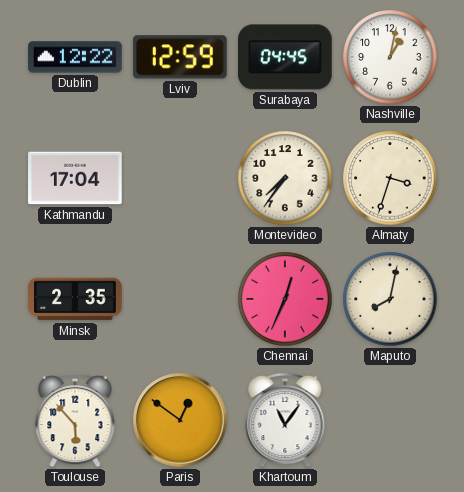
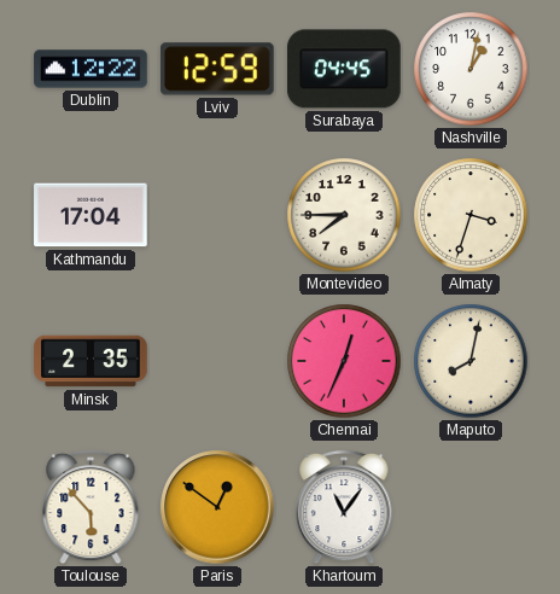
Montevideo: 7:36 -> 7:45
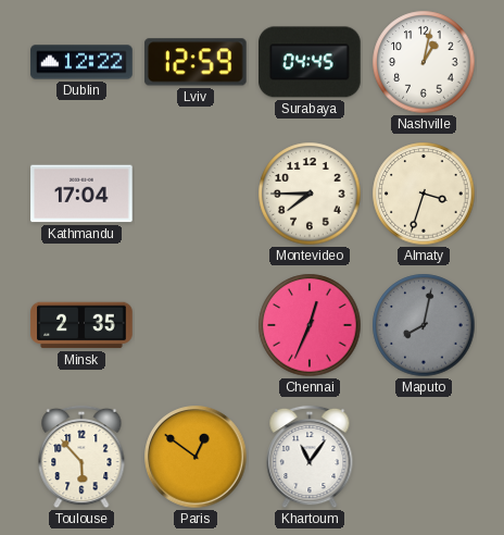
Maputo dial: cream -> grey
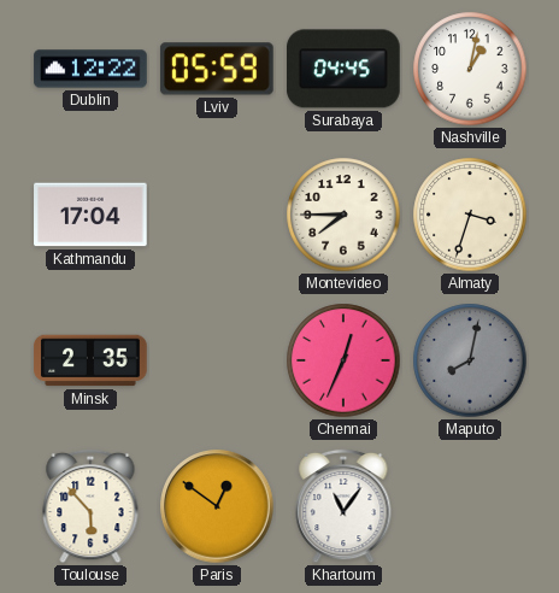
Lviv: 12:59 -> 05:59
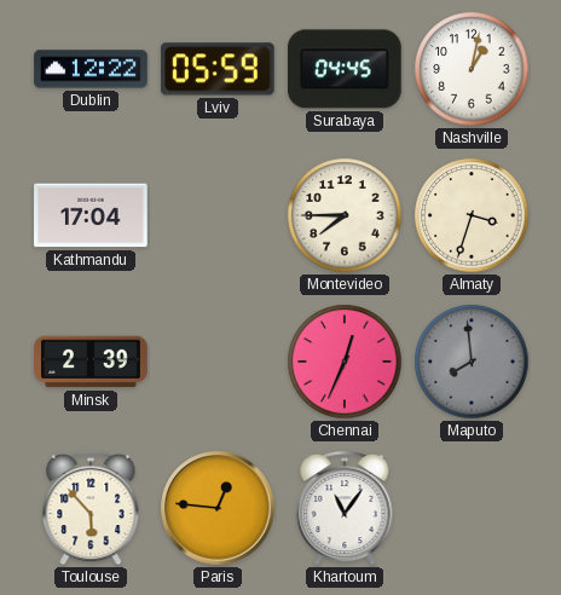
Minsk: 2:35 -> 2:39
Maputo: 8:02 -> 7:59
Paris: 12:51 -> 12:46
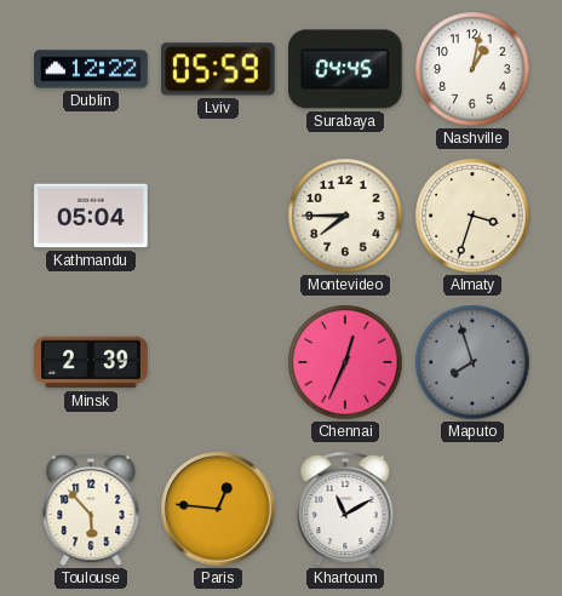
Kathmandu: 17:04 -> 05:04
Maputo: 7:59 -> 7:57
Khartoum: 11:06 -> 11:10
